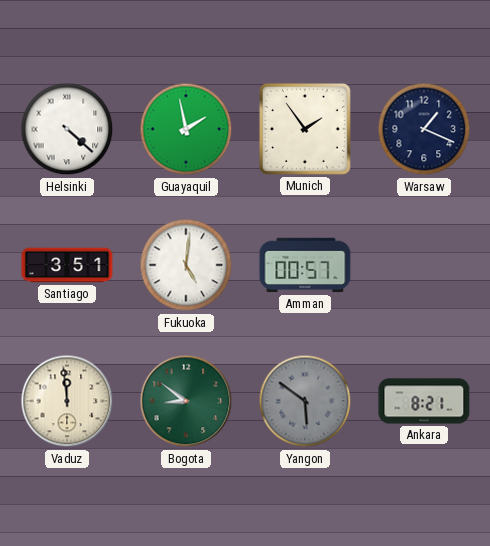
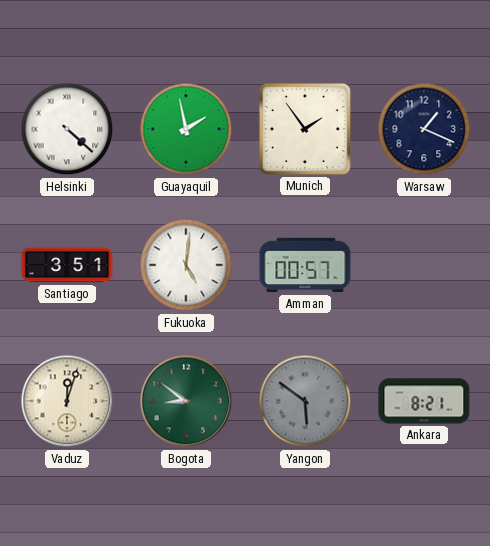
Vaduz: 11:59 -> 12:03
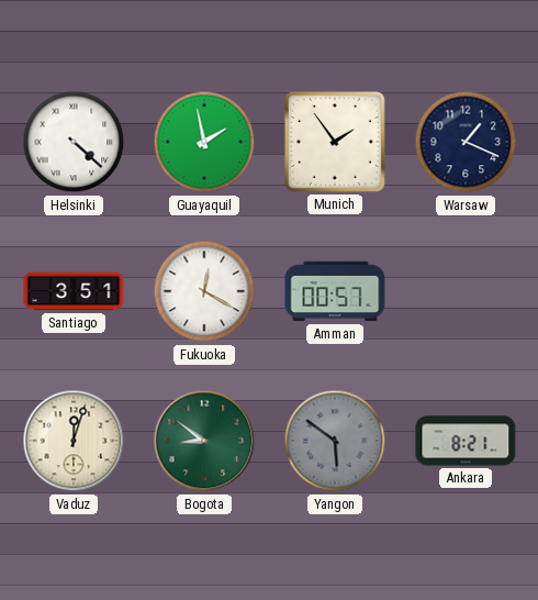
Fukuoka: 5:01 -> 12:20
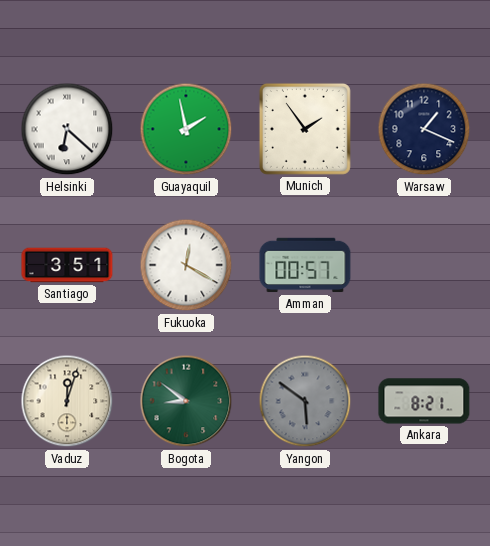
Helsinki: 4:22 -> 6:22
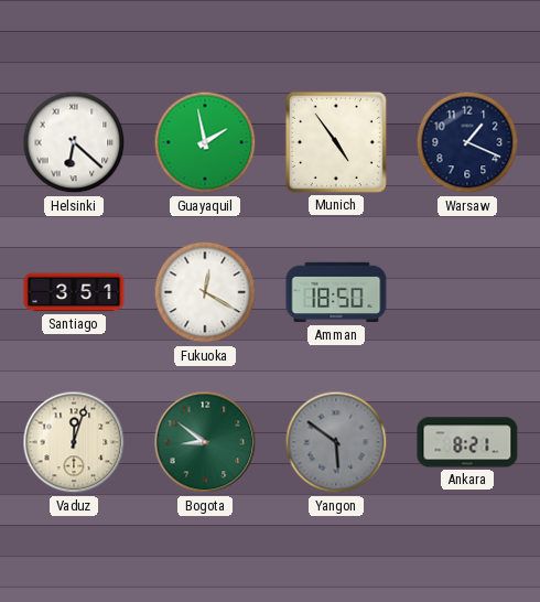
Munich: 1:54 -> 4:54
Amman: 00:57 -> 18:50
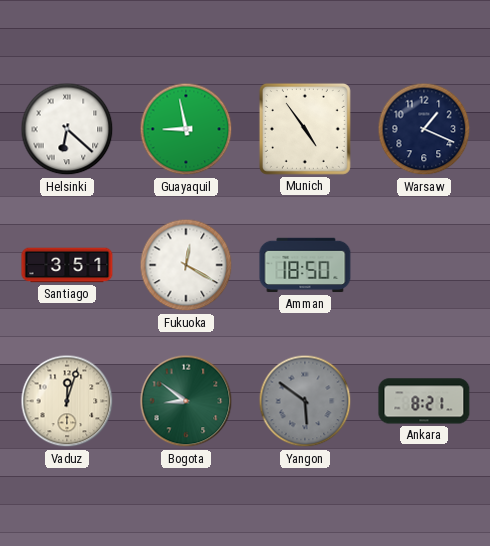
Guayaquil: 1:58 -> 8:58
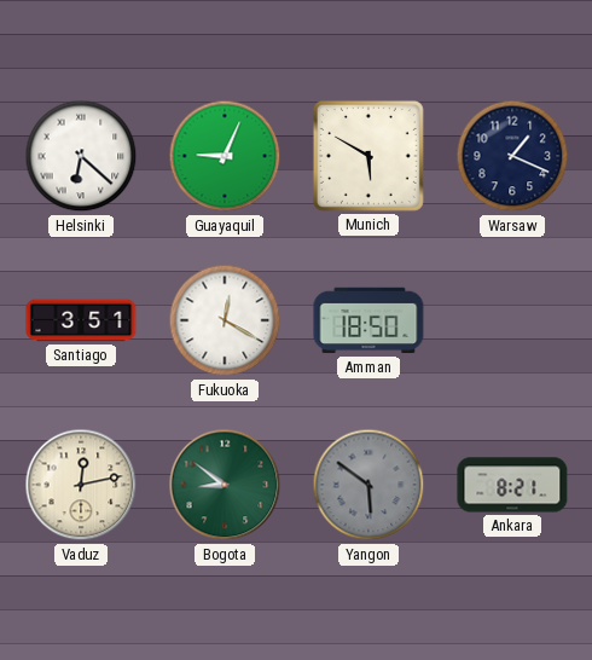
Guayaquil: 8:58 -> 9:04
Munich: 4:54 -> 5:50
Vaduz: 12:03 -> 12:13
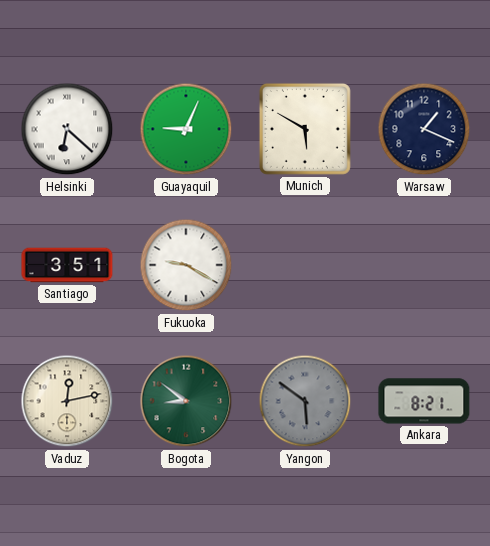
Fukuoka: 12:20 -> 9:20
Amman: 18:50 -> none
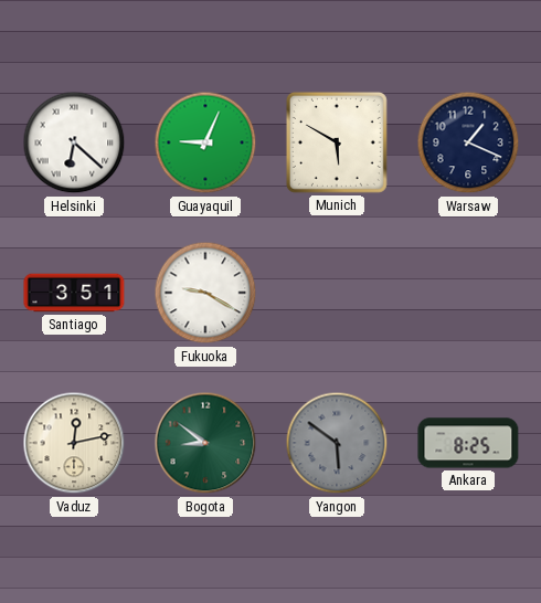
Ankara: 8:21 -> 8:25
